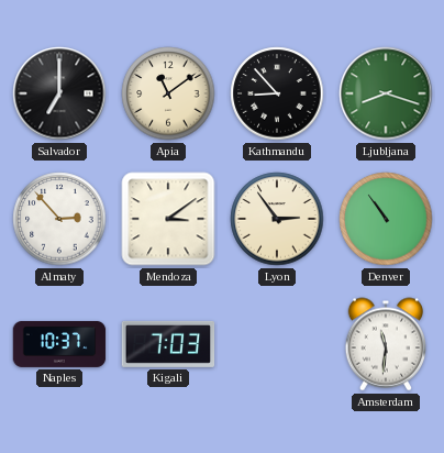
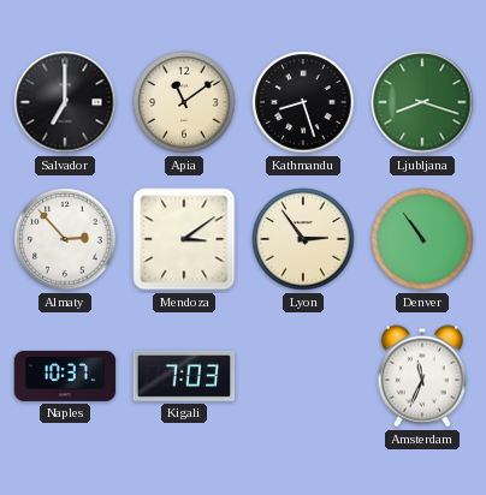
Kathmandu: 8:53 -> 8:27
Amsterdam: 11:31 -> 11:34
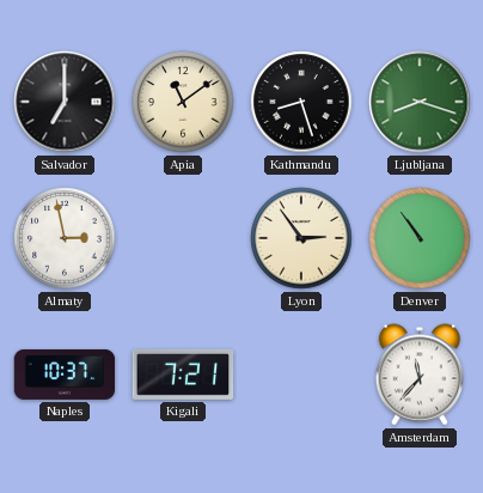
Almaty: 2:53 -> 2:58
Mendoza: 3:09 -> none
Kigali: 7:03 -> 7:21
Amsterdam: 11:34 -> 11:37
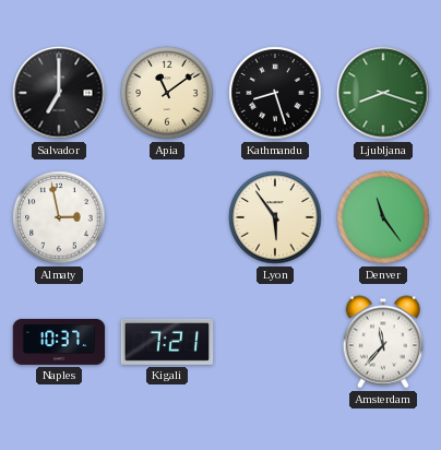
Lyon: 2:54 -> 5:54
Denver: 10:54 -> 11:24
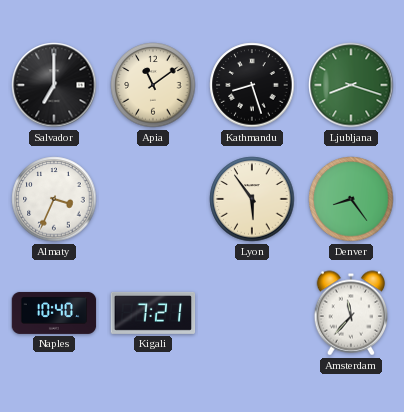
Almaty: 2:58 -> 3:34
Denver: 11:24 -> 8:24
Naples: 10:37 -> 10:40
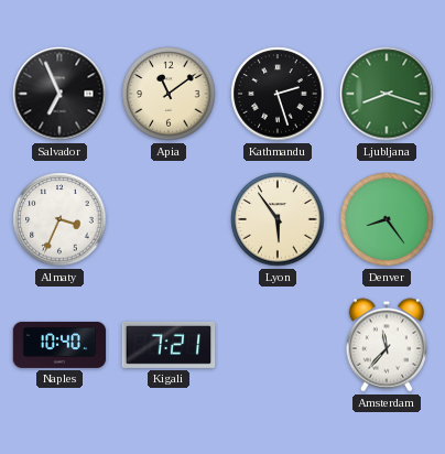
Salvador: 7:00 -> 6:56
Kathmandu: 8:27 -> 2:27
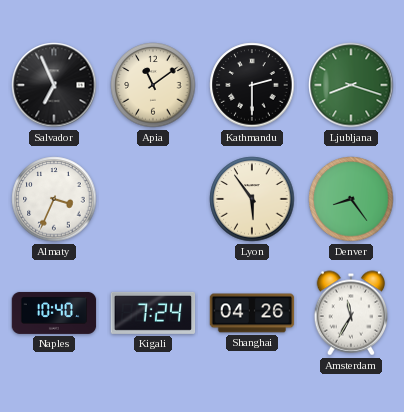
Kathmandu: 2:27 -> 2:30
Kigali: 7:21 -> 7:24
Shanghai: none -> 04:26
Amsterdam: 11:37 -> 11:35
